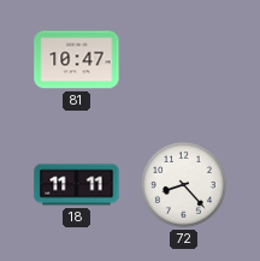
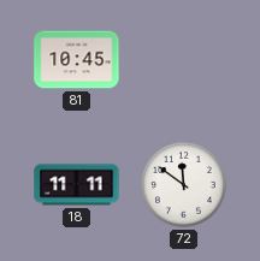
81: 10:47 -> 10:45
72: 8:23 -> 11:51
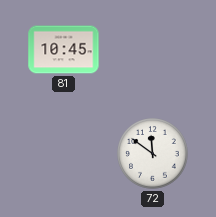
18: 11:11 -> none
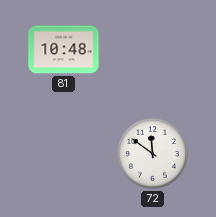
81: 10:45 -> 10:48
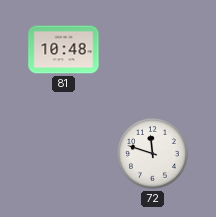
72: 11:51 -> 11:48
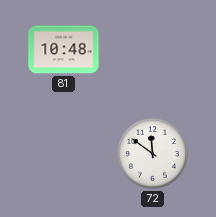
72: 11:48 -> 11:51
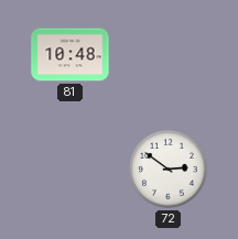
72: 11:51 -> 2:51
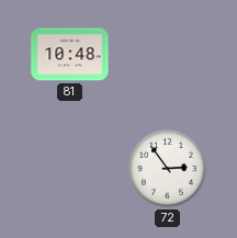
72: 2:51 -> 2:54
